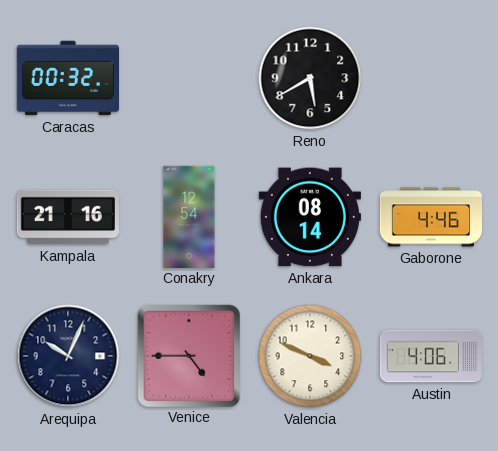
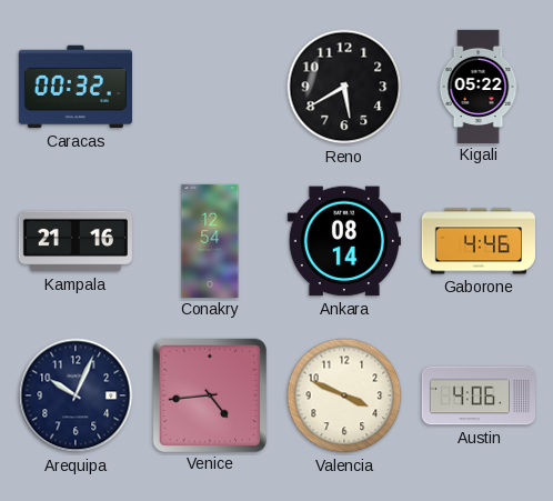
Kigali: none -> 05:22
Venice: 4:45 -> 4:44
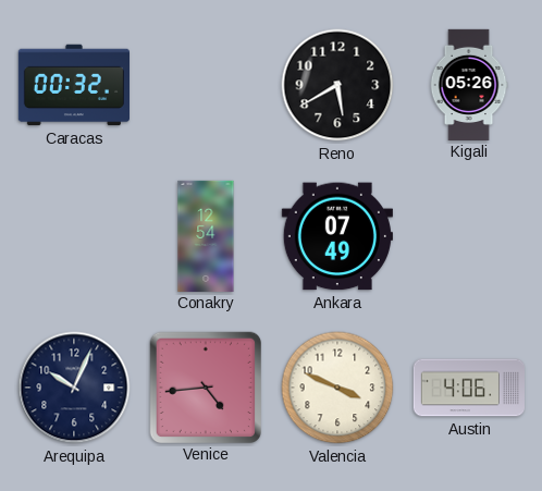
Kigali: 05:22 -> 05:26
Kampala: 21:16 -> none
Ankara: 08:14 -> 07:49
Gaborone: 4:46 -> none
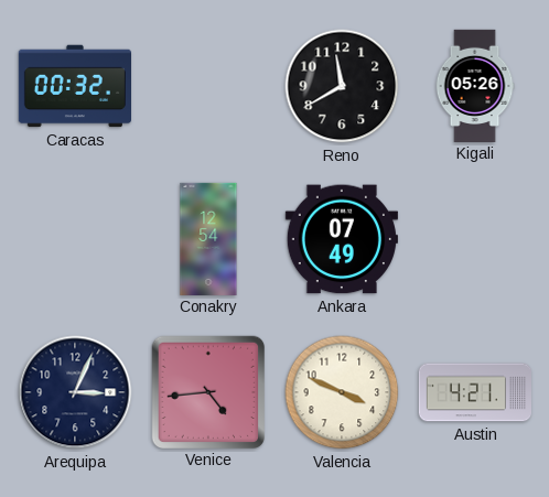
Reno: 5:40 -> 11:40
Arequipa: 10:04 -> 3:04
Austin: 4:06 -> 4:21
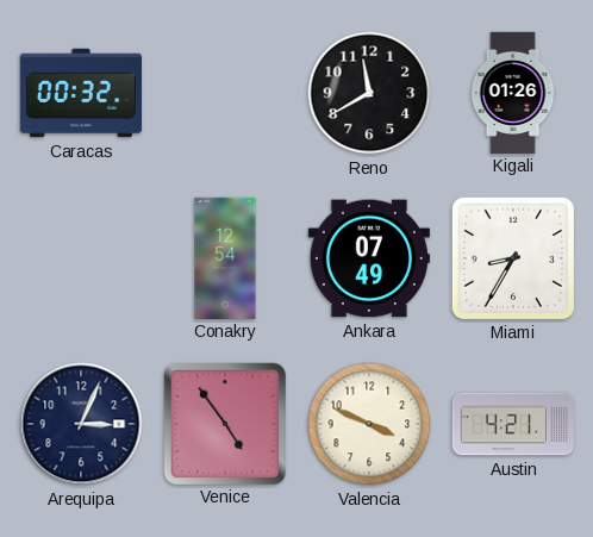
Kigali: 05:26 -> 01:26
Miami: none -> 8:35
Venice: 4:44 -> 4:54
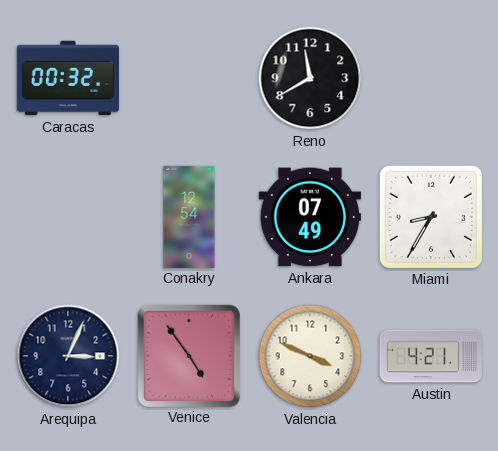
Kigali: 01:26 -> none
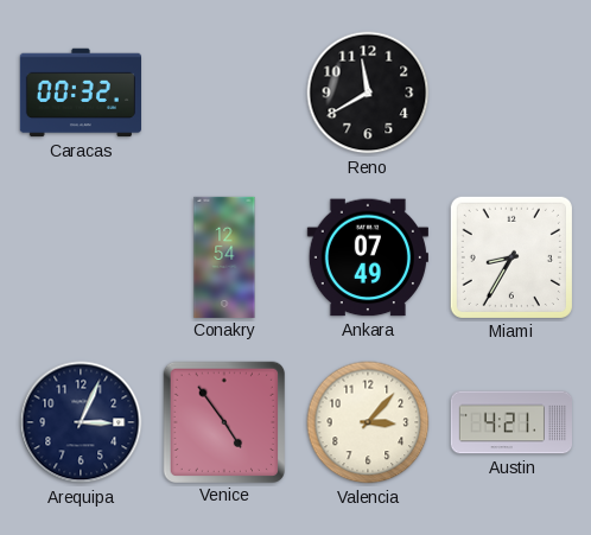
Valencia: 3:49 -> 3:07
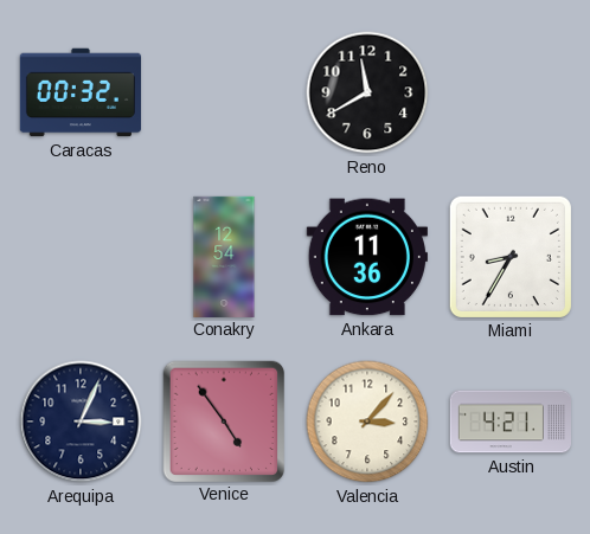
Ankara: 07:49 -> 11:36
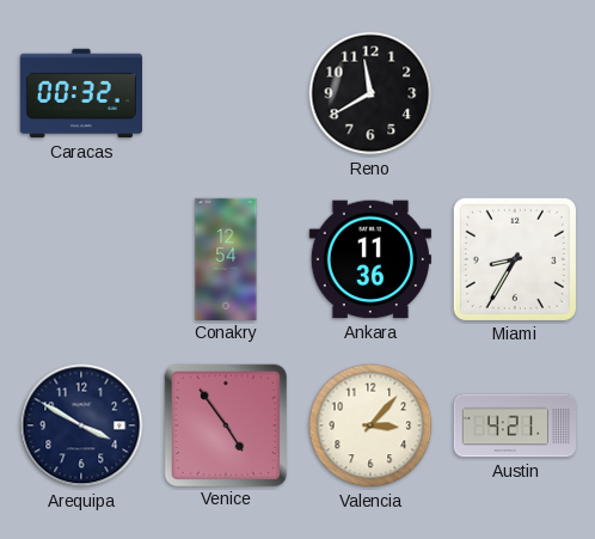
Arequipa: 3:04 -> 3:50
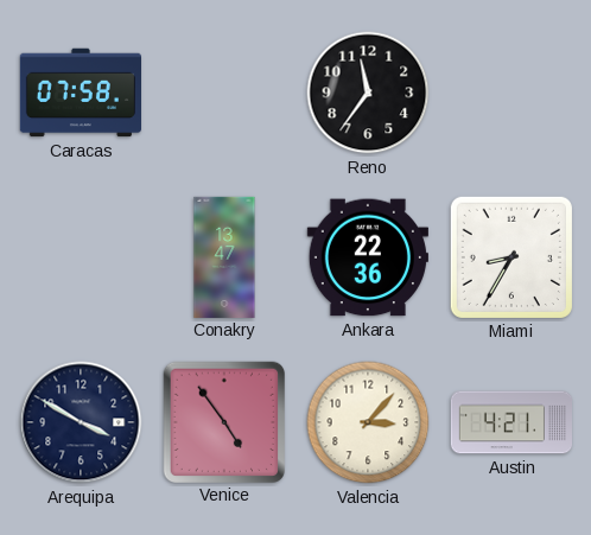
Caracas: 00:32 -> 07:58
Reno: 11:40 -> 11:36
Conakry: 12:54 -> 13:47
Ankara: 11:36 -> 22:36
